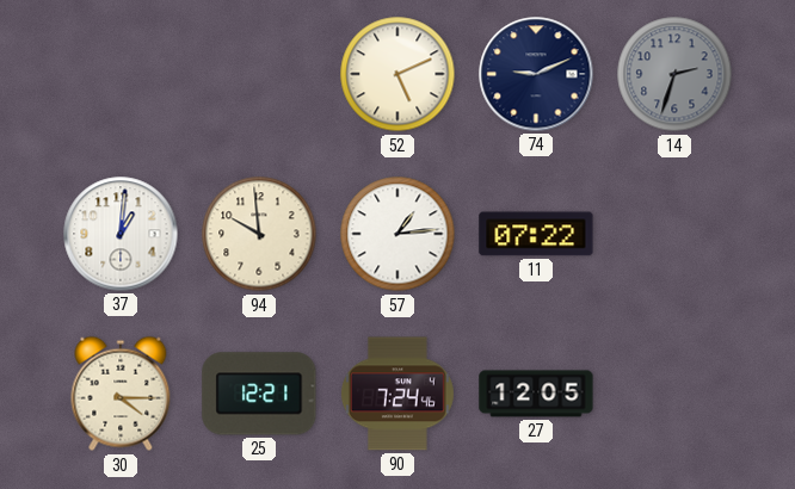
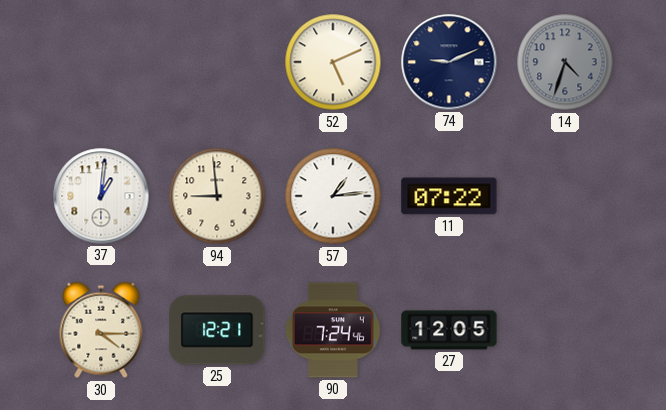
14: 2:33 -> 4:33
94: 9:59 -> 8:59
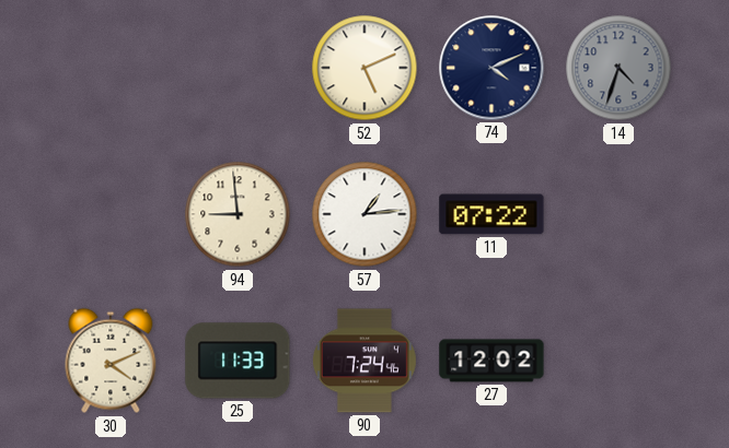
74: 9:11 -> 4:11
37: 1:01 -> none
30: 4:15 -> 4:11
25: 12:21 -> 11:33
27: 12:05 -> 12:02
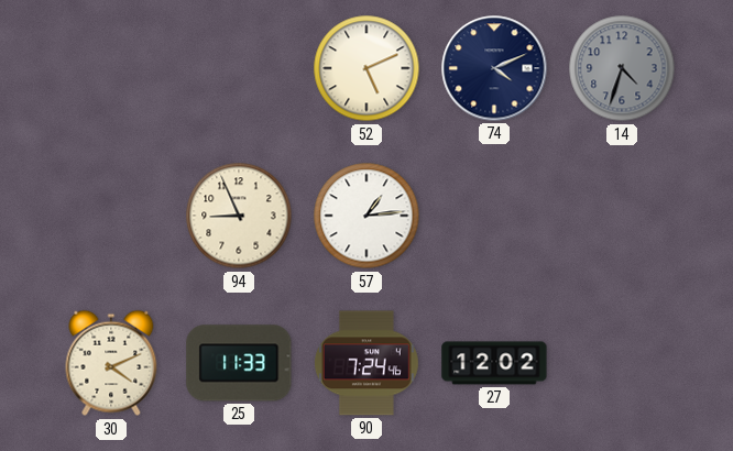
94: 8:59 -> 8:56
11: 07:22 -> none
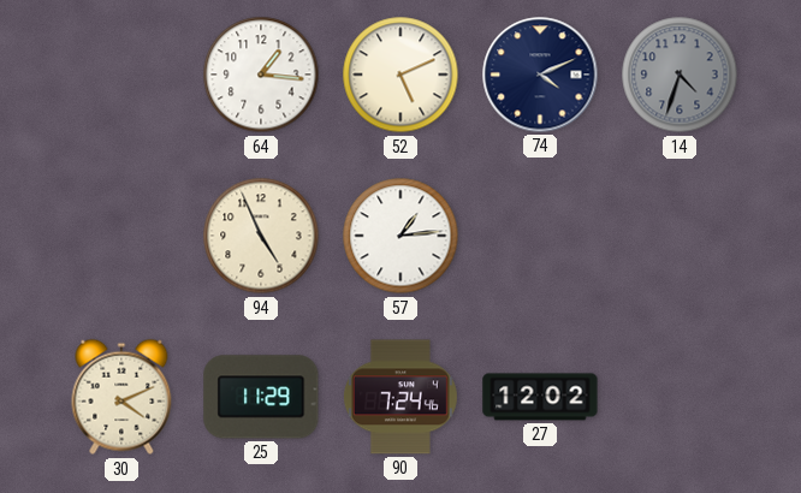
64: none -> 1:16
94: 8:56 -> 4:56
25: 11:33 -> 11:29
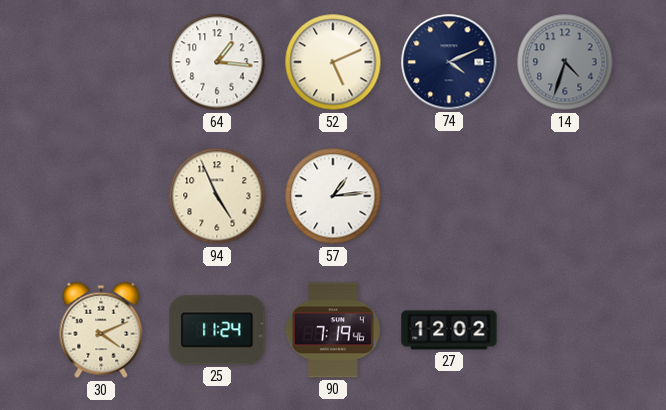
25: 11:29 -> 11:24
90: 7:24 -> 7:19
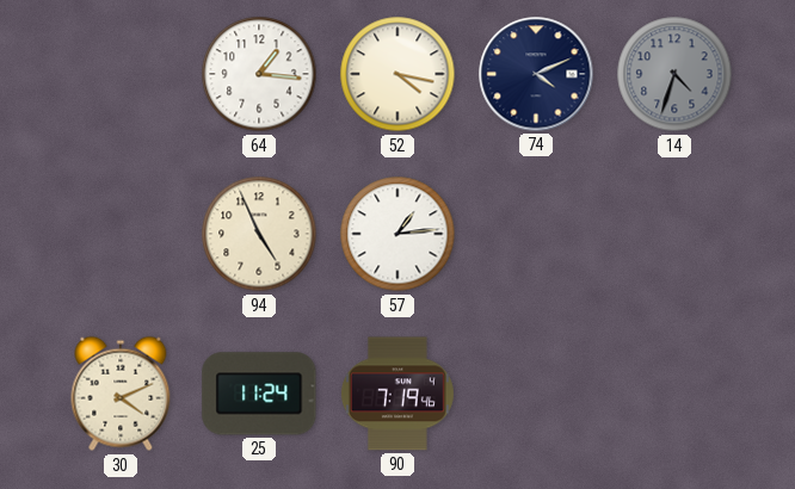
52: 5:11 -> 4:17
27: 12:02 -> none
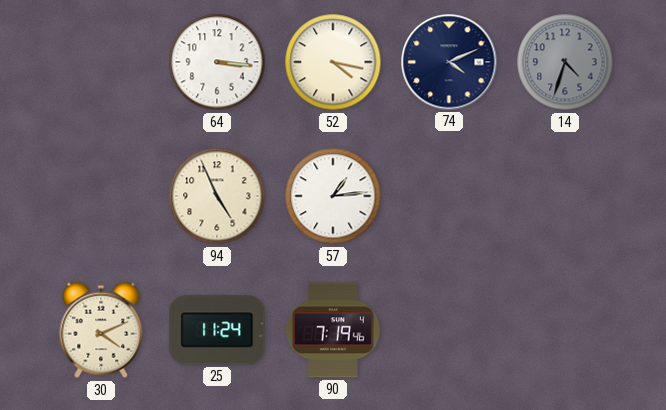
64: 1:16 -> 3:16
